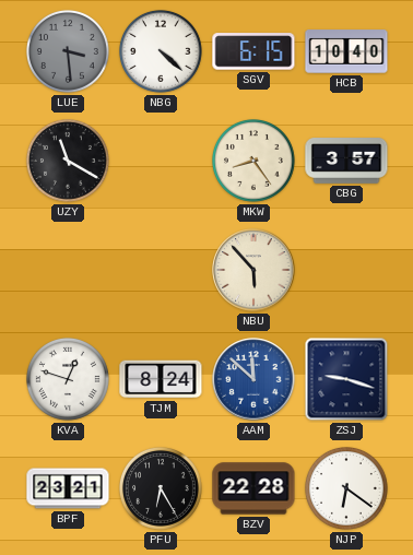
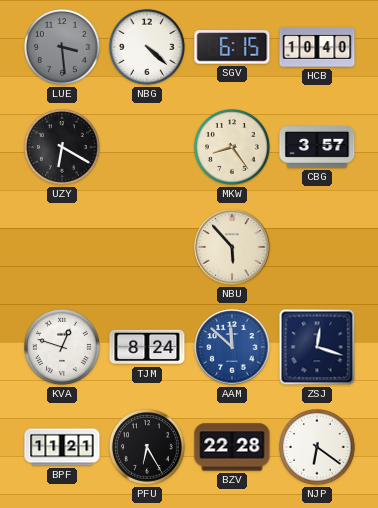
UZY: 11:20 -> 6:20
ZSJ: 9:18 -> 12:18
BPF: 23:21 -> 11:21
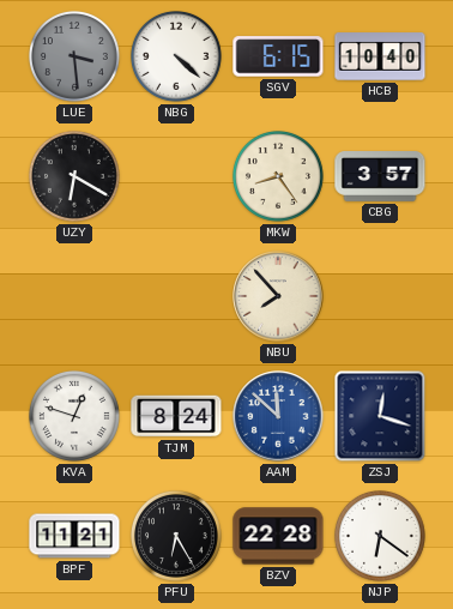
NBU: 5:53 -> 7:53
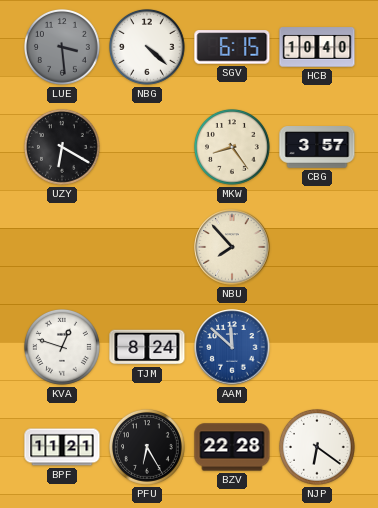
ZSJ: 12:18 -> none
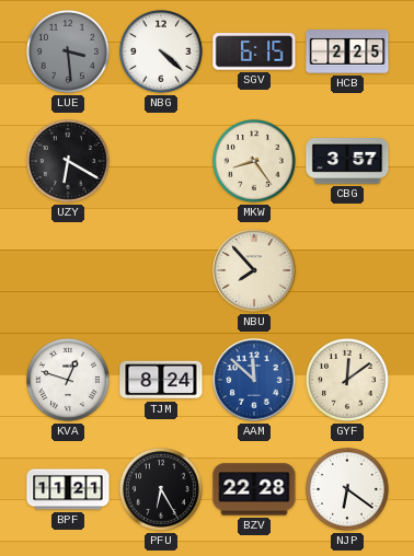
HCB: 10:40 -> 2:25
GYF: none -> 12:09
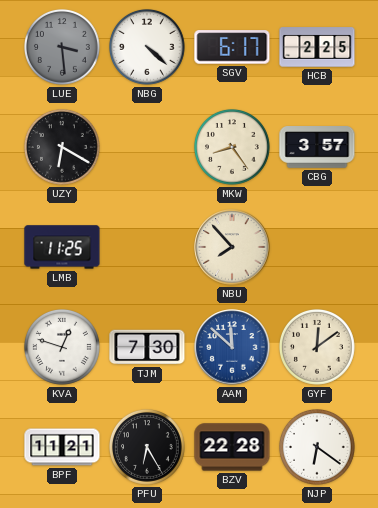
SGV: 6:15 -> 6:17
LMB: none -> 11:25
TJM: 8:24 -> 7:30
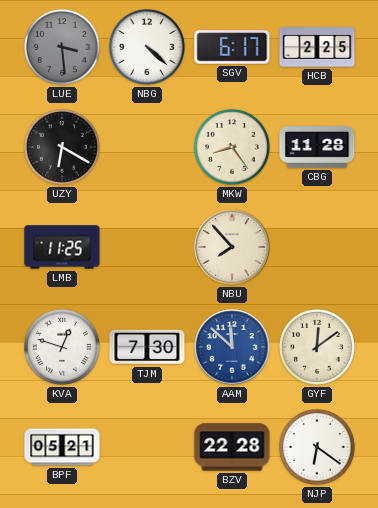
CBG: 3:57 -> 11:28
BPF: 11:21 -> 05:21
PFU: 6:25 -> none
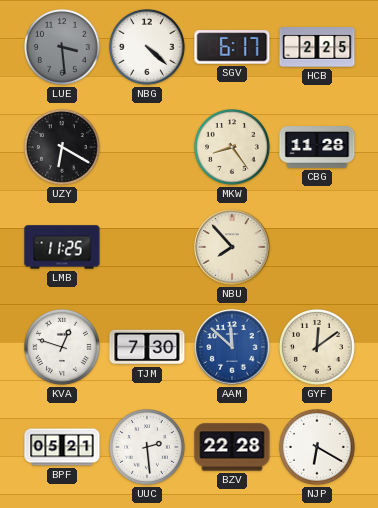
UUC: none -> 2:29
NJP: 6:21 -> 6:20
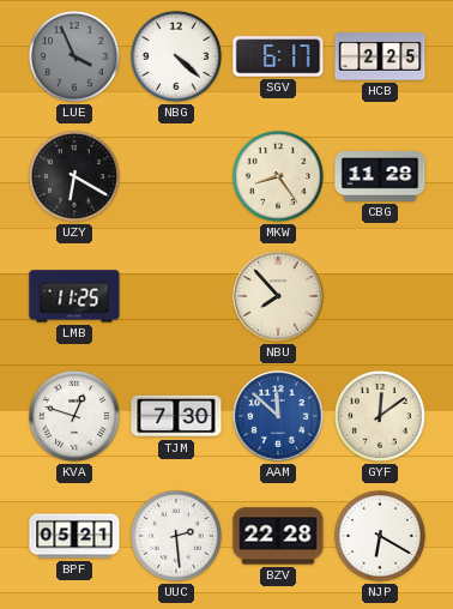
LUE: 3:29 -> 3:56
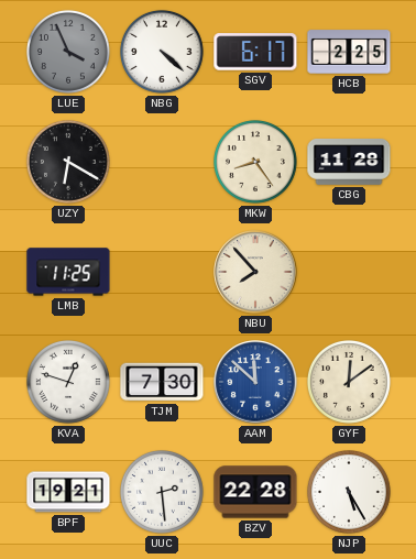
BPF: 05:21 -> 19:21
NJP: 6:20 -> 5:25
